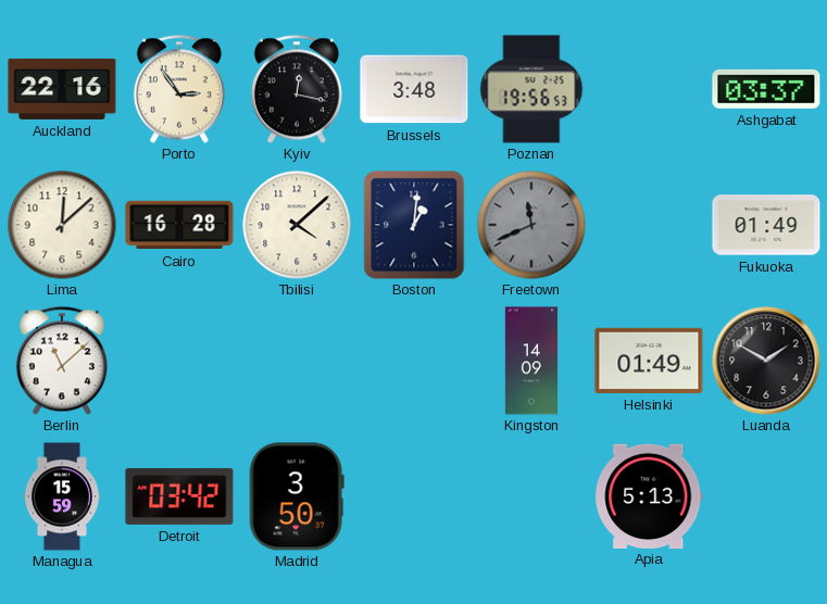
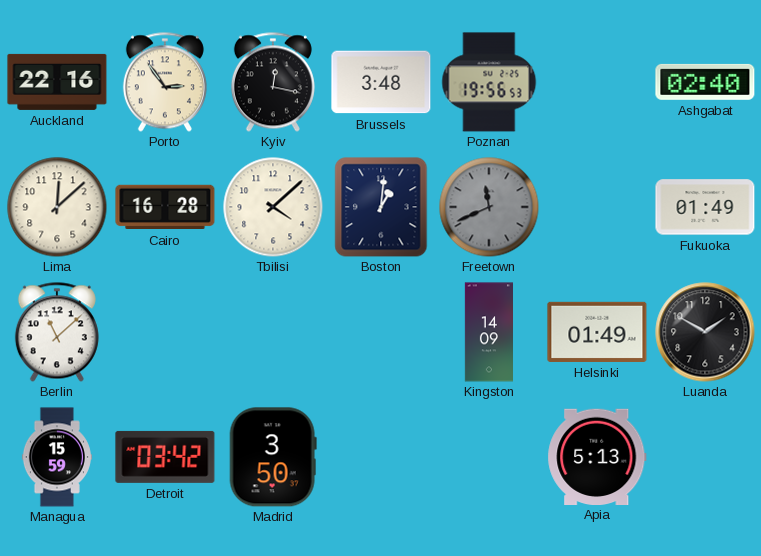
Ashgabat: 03:37 -> 02:40
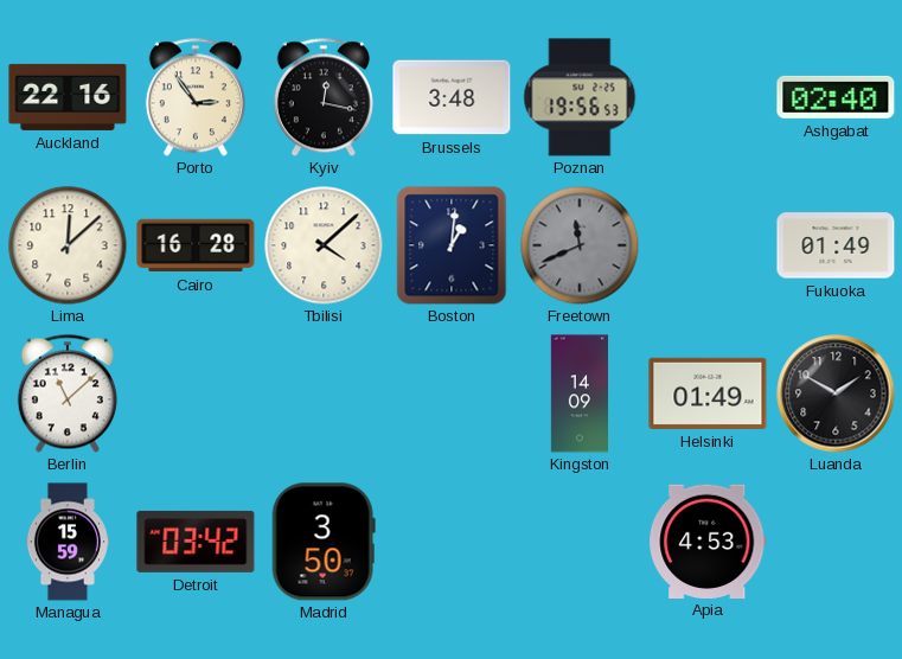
Apia: 5:13 -> 4:53
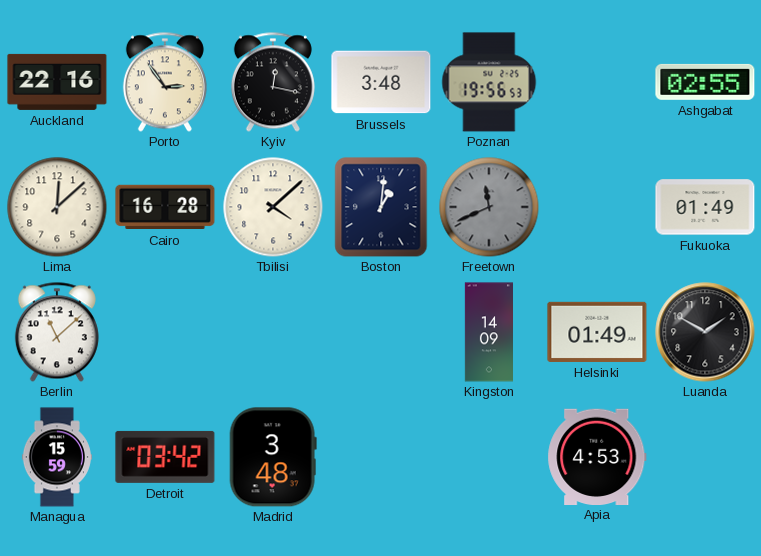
Ashgabat: 02:40 -> 02:55
Madrid: 3:50 -> 3:48
